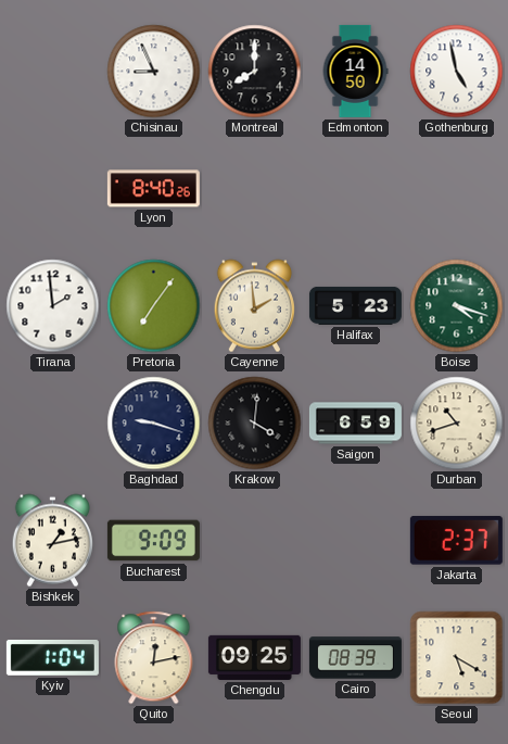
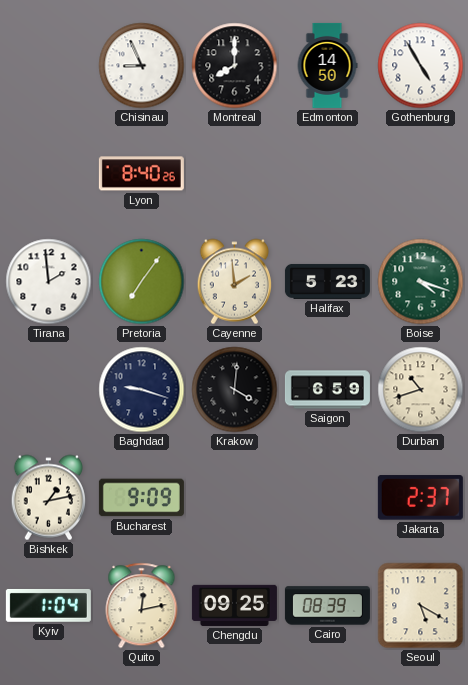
Gothenburg: 4:58 -> 4:55
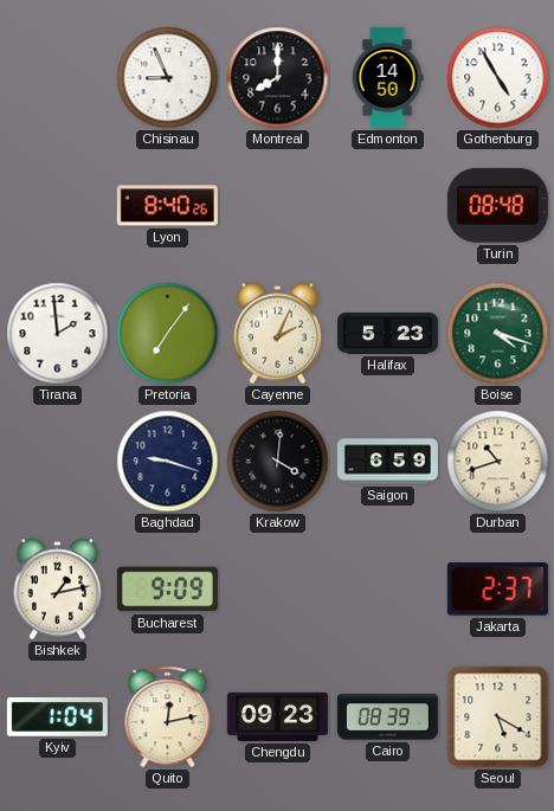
Turin: none -> 08:48
Cayenne: 1:59 -> 2:04
Chengdu: 09:25 -> 09:23
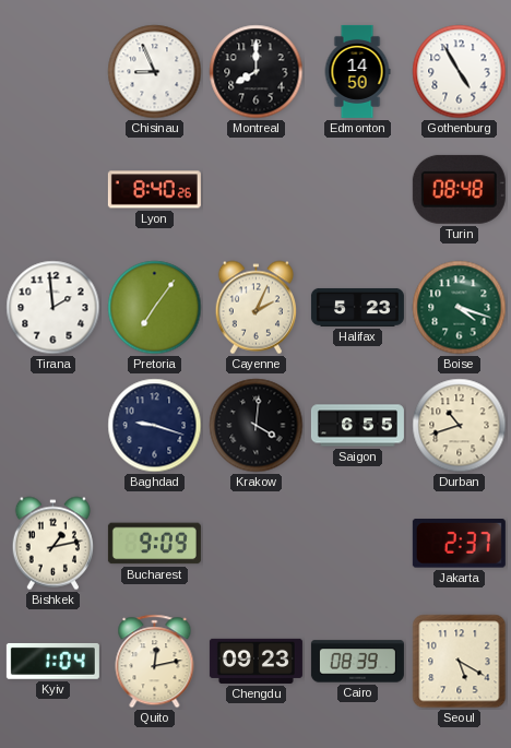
Saigon: 6:59 -> 6:55
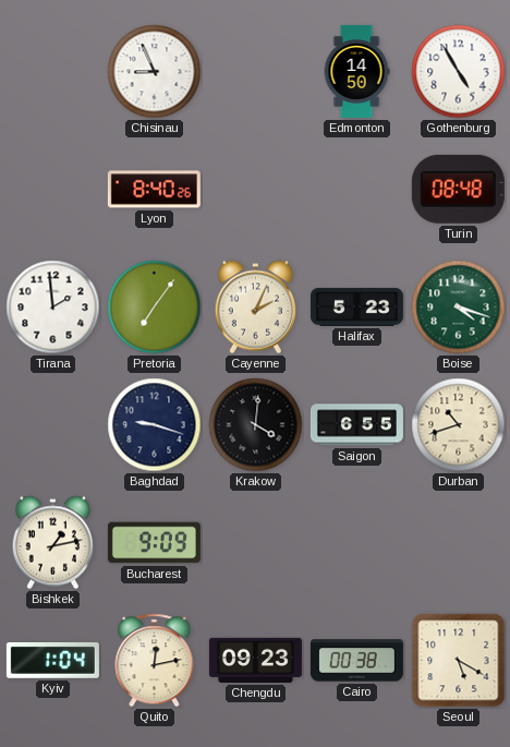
Montreal: 8:00 -> none
Jakarta: 2:37 -> none
Cairo: 08:39 -> 00:38
